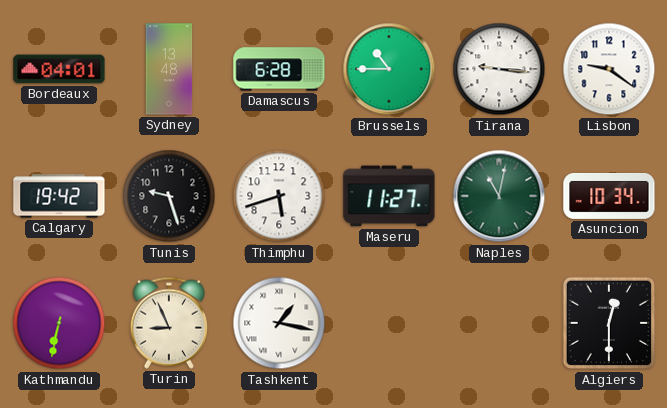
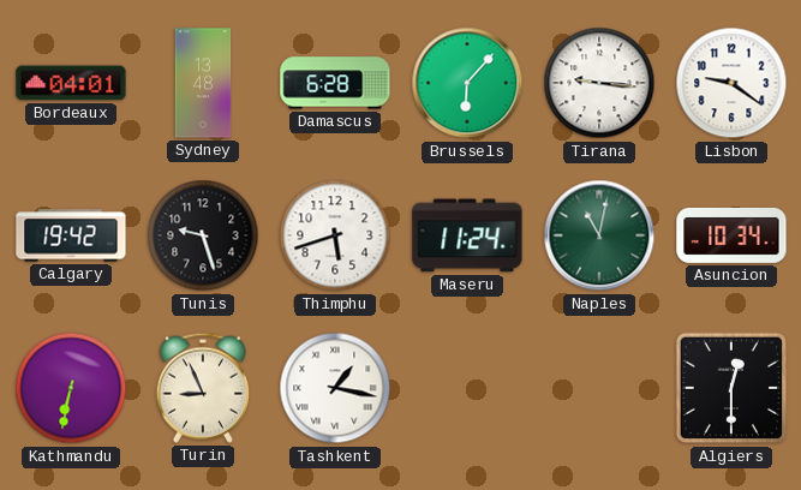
Brussels: 10:45 -> 6:07
Maseru: 11:27 -> 11:24
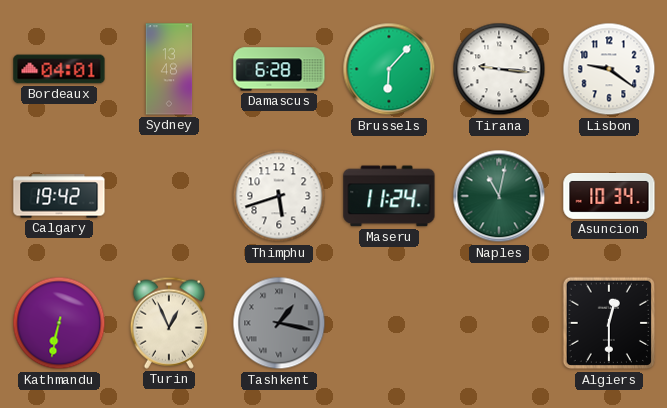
Tunis: 9:27 -> none
Turin: 8:56 -> 12:56
Tashkent dial: white -> grey
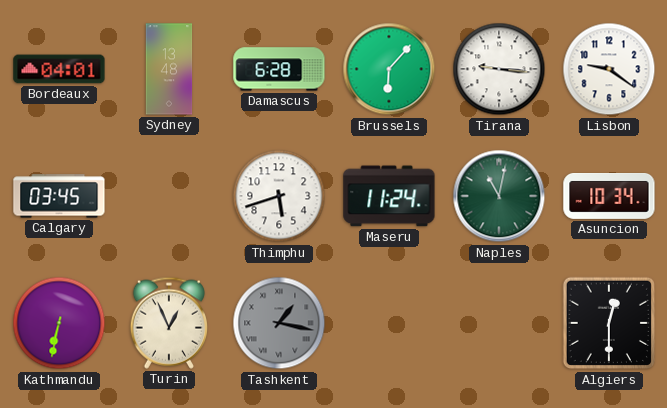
Calgary: 19:42 -> 03:45
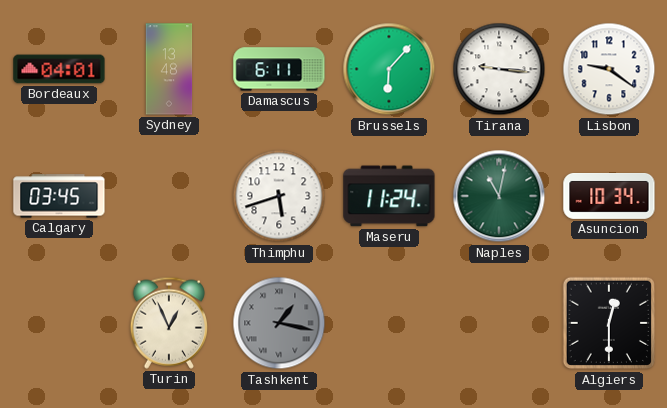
Damascus: 6:28 -> 6:11
Kathmandu: 6:32 -> none
